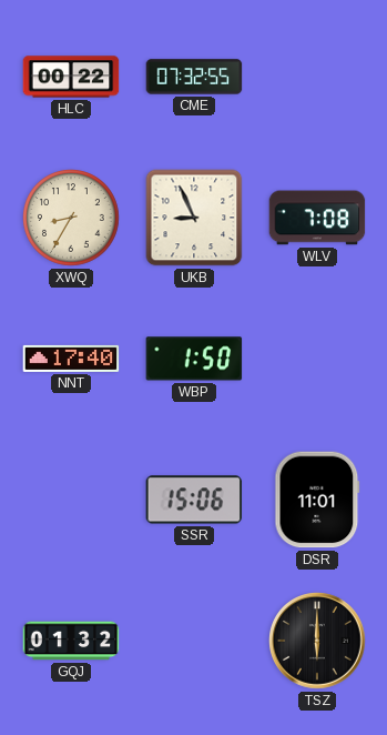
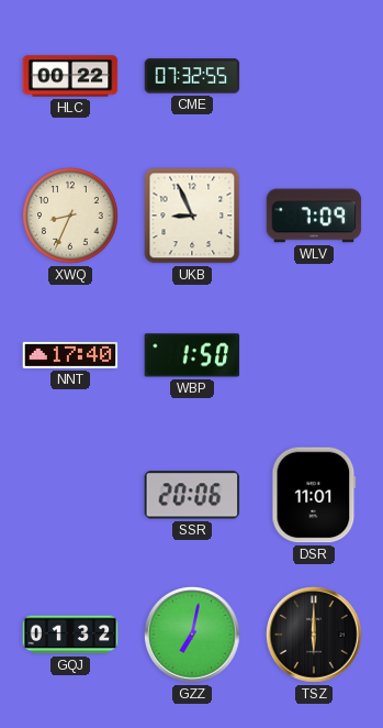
XWQ: 8:35 -> 8:34
WLV: 7:08 -> 7:09
SSR: 15:06 -> 20:06
GZZ: none -> 7:02
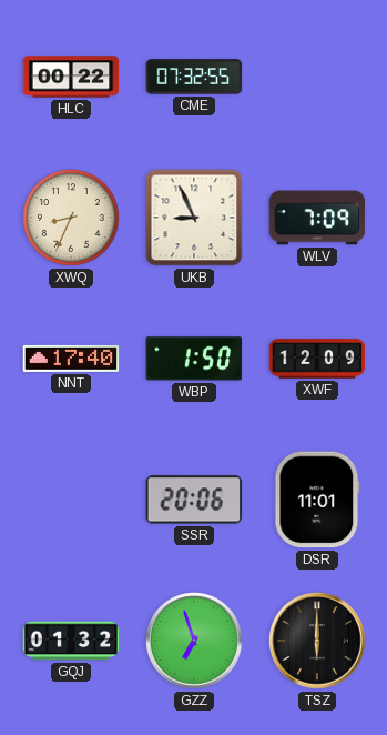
XWF: none -> 12:09
GZZ: 7:02 -> 6:57
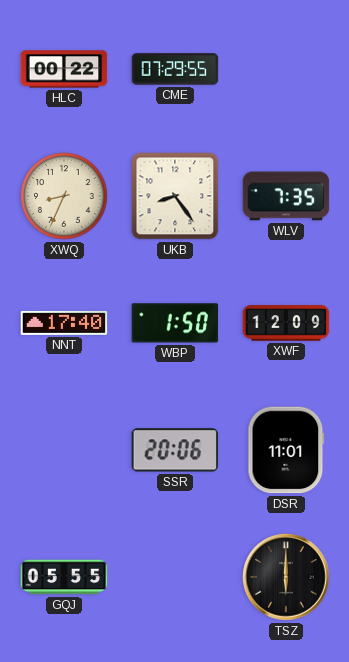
CME: 07:32 -> 07:29
UKB: 8:56 -> 8:24
WLV: 7:09 -> 7:35
GQJ: 01:32 -> 05:55
GZZ: 6:57 -> none
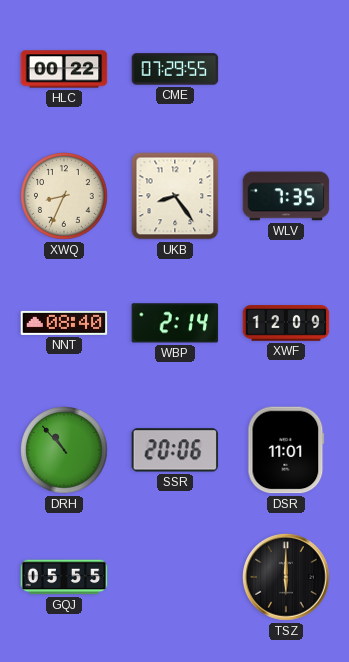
NNT: 17:40 -> 08:40
WBP: 1:50 -> 2:14
DRH: none -> 10:53
